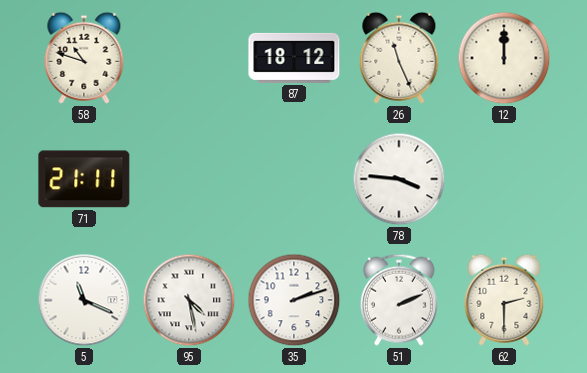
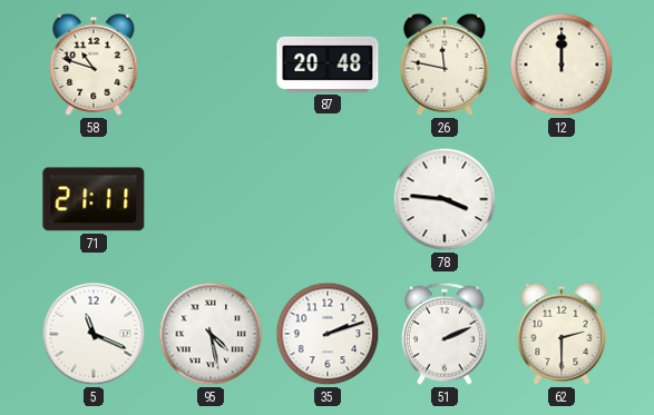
87: 18:12 -> 20:48
26: 11:26 -> 11:47
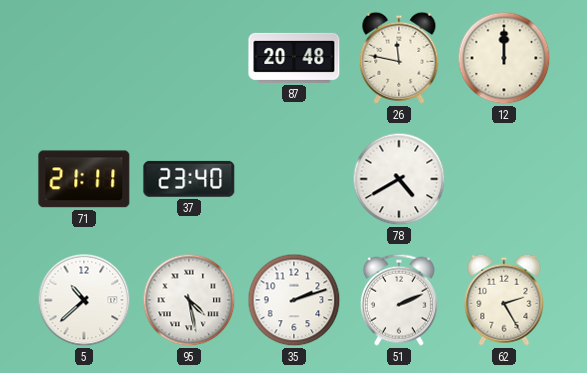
58: 10:48 -> none
37: none -> 23:40
78: 3:46 -> 4:40
5: 11:19 -> 10:38
62: 2:30 -> 2:25
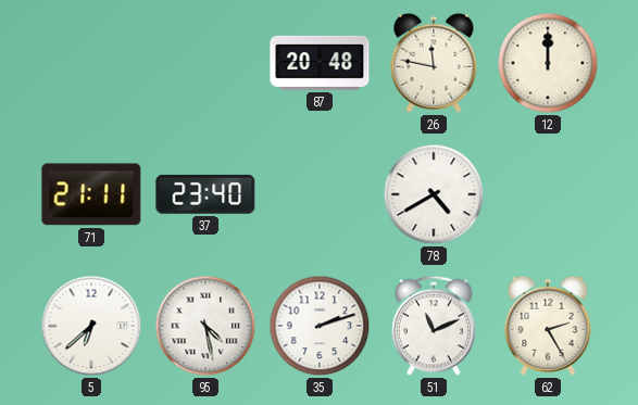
5: 10:38 -> 6:38
51: 2:11 -> 11:11
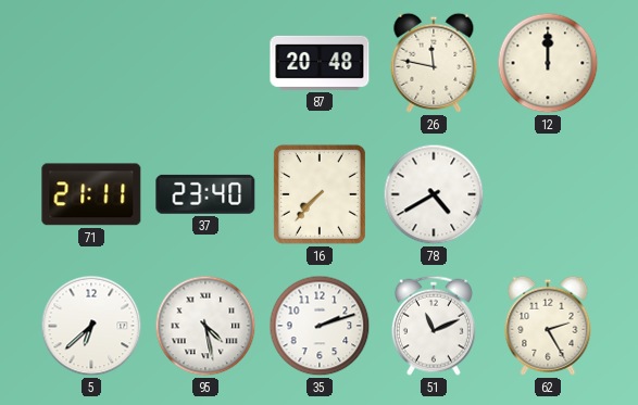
16: none -> 7:37
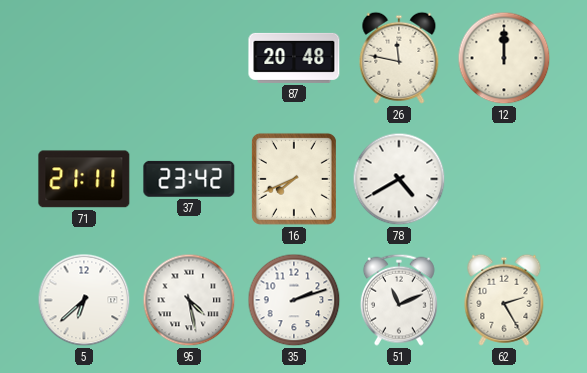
37: 23:40 -> 23:42
16: 7:37 -> 7:41
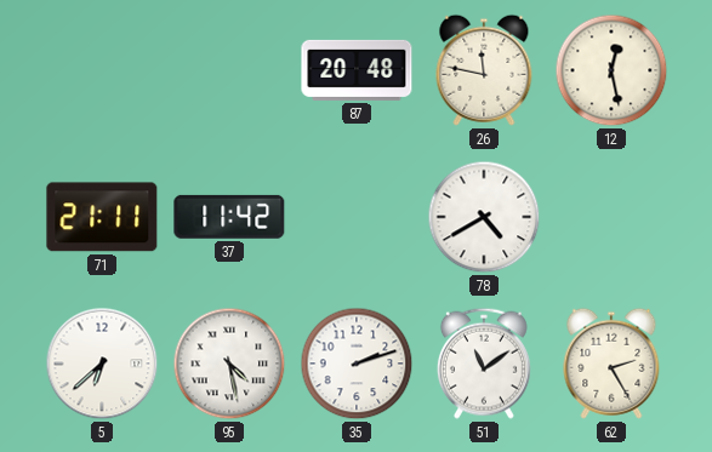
12: 12:00 -> 12:28
37: 23:42 -> 11:42
16: 7:41 -> none
51: 11:11 -> 11:09
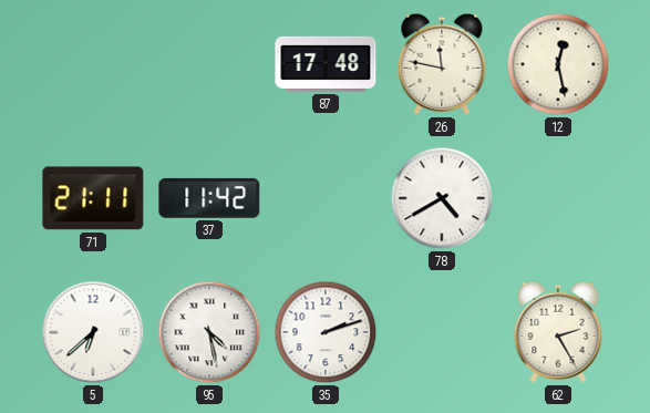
87: 20:48 -> 17:48
51: 11:09 -> none
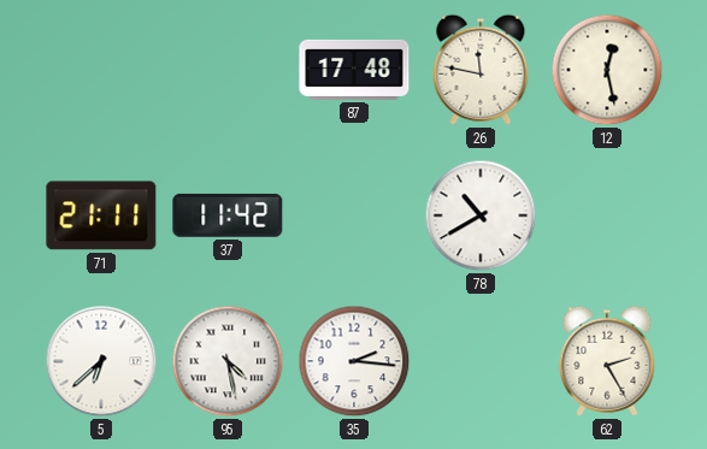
78: 4:40 -> 10:40
35: 2:12 -> 2:16
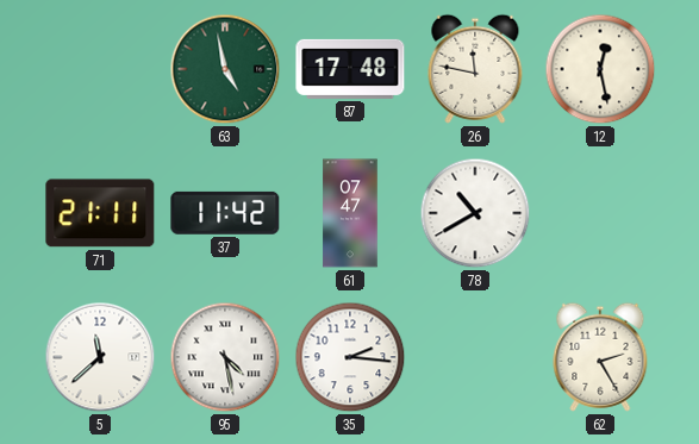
63: none -> 4:58
61: none -> 07:47
5: 6:38 -> 11:38
